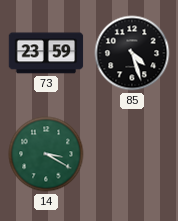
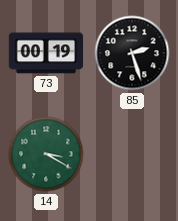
73: 23:59 -> 00:19
85: 4:27 -> 2:27
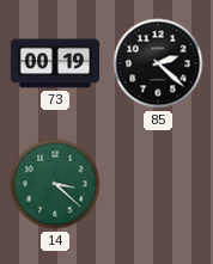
85: 2:27 -> 2:22
14: 3:20 -> 3:22
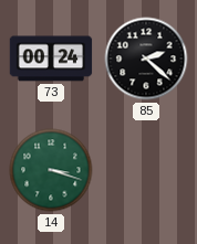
73: 00:19 -> 00:24
14: 3:22 -> 3:18
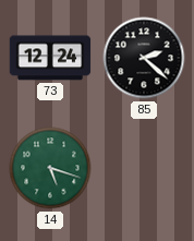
73: 00:24 -> 12:24
14: 3:18 -> 5:18
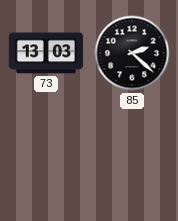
73: 12:24 -> 13:03
14: 5:18 -> none
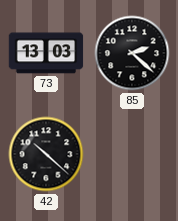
42: none -> 10:22
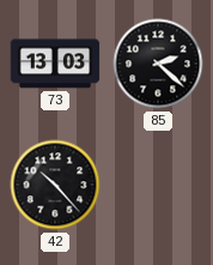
42: 10:22 -> 10:23
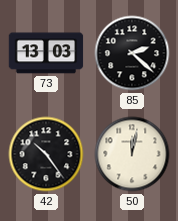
42: 10:23 -> 10:24
50: none -> 12:02
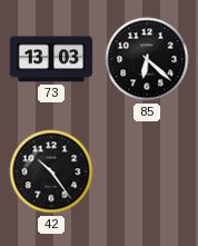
85: 2:22 -> 6:22
50: 12:02 -> none
